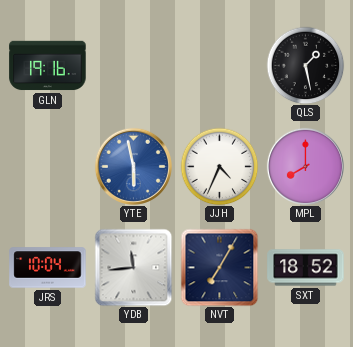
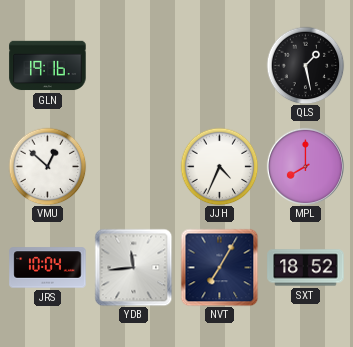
VMU: none -> 12:52
YTE: 5:58 -> none
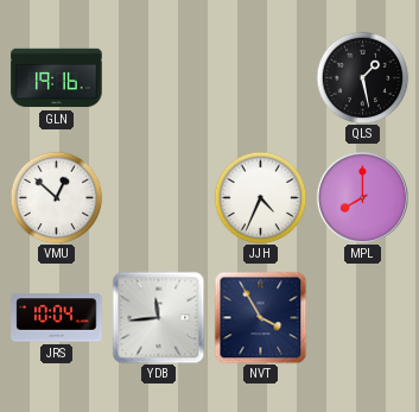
NVT: 7:05 -> 3:55
SXT: 18:52 -> none
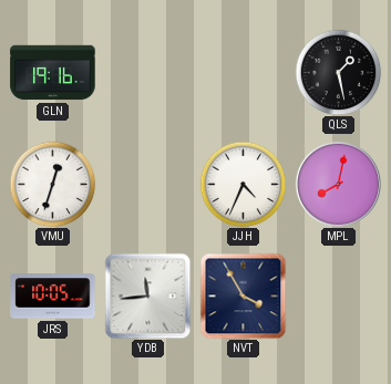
VMU: 12:52 -> 12:33
MPL: 8:00 -> 8:02
JRS: 10:04 -> 10:05
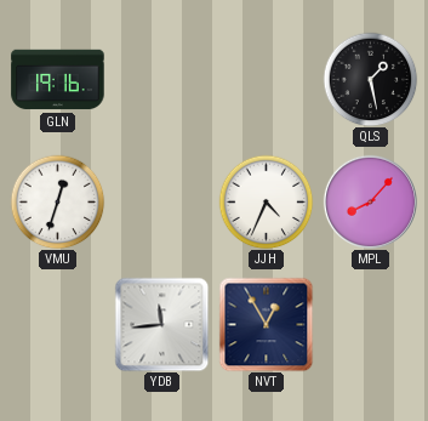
MPL: 8:02 -> 8:07
JRS: 10:05 -> none
NVT: 3:55 -> 12:55
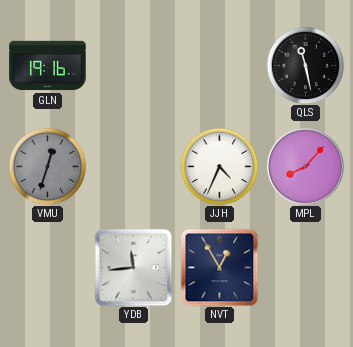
QLS: 1:28 -> 11:28
VMU dial: white -> grey
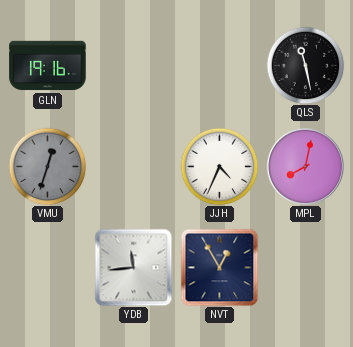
MPL: 8:07 -> 8:02
